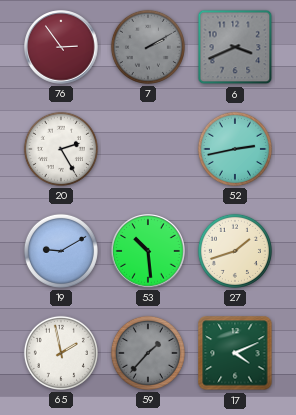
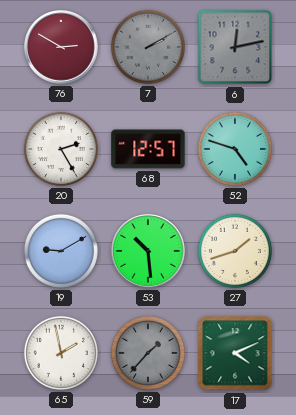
76: 2:54 -> 2:50
6: 3:41 -> 12:13
68: none -> 12:57
52: 2:43 -> 4:48
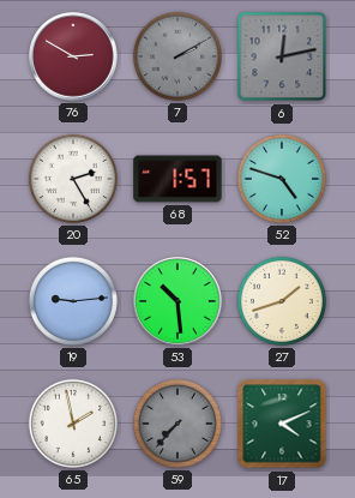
68: 12:57 -> 1:57
19: 9:10 -> 9:14
59: 1:37 -> 7:37
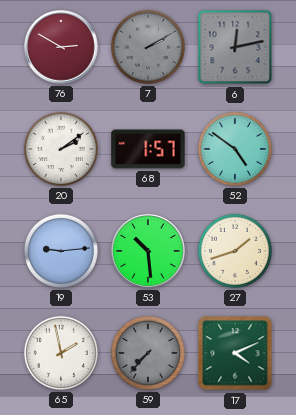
20: 2:25 -> 2:09
52: 4:48 -> 4:51
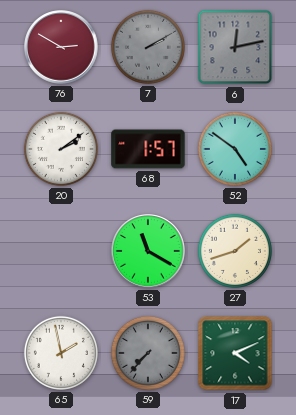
19: 9:14 -> none
53: 10:29 -> 11:20
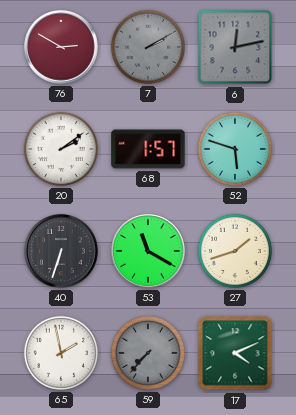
52: 4:51 -> 5:48
40: none -> 6:33
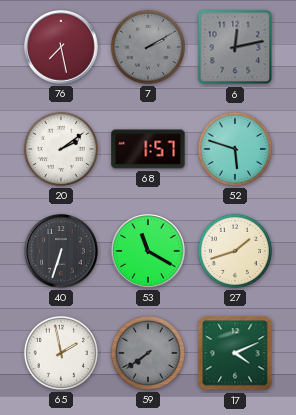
76: 2:50 -> 7:28
59: 7:37 -> 7:39
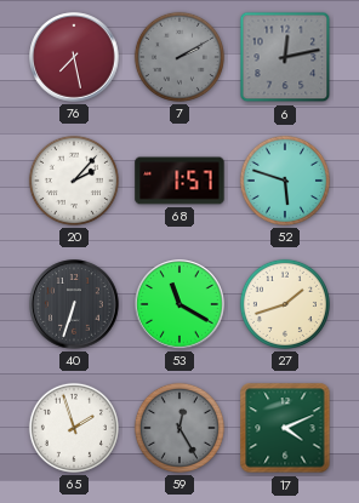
20: 2:09 -> 2:07
65: 1:58 -> 1:57
59: 7:39 -> 12:25
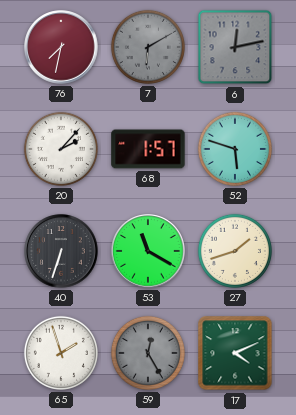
76: 7:28 -> 7:32
7: 2:10 -> 6:10
